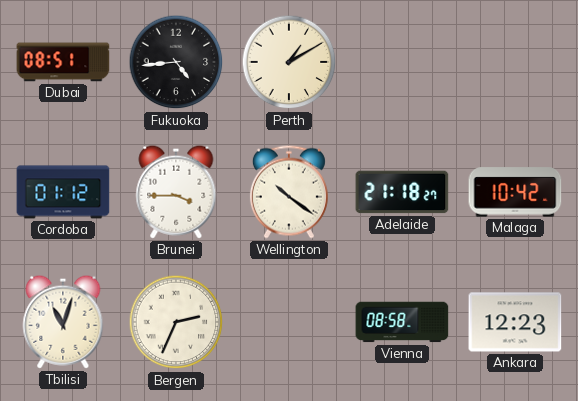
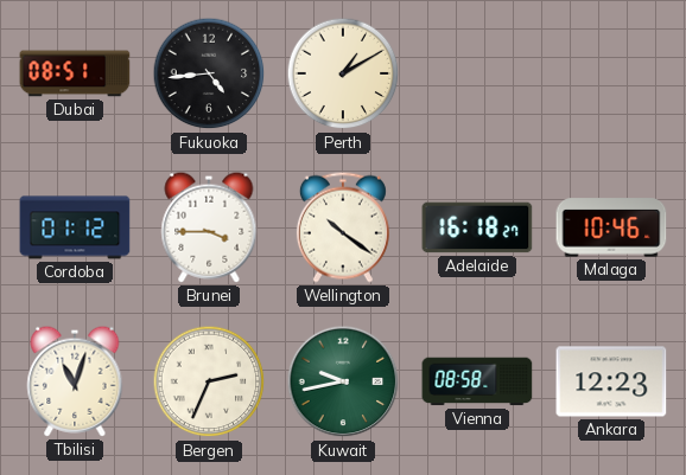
Adelaide: 21:18 -> 16:18
Malaga: 10:42 -> 10:46
Kuwait: none -> 9:43
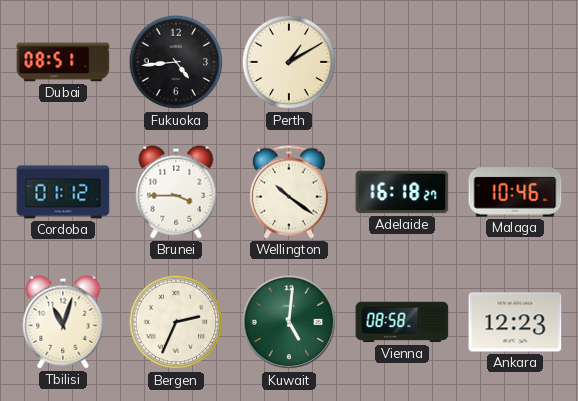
Kuwait: 9:43 -> 5:01
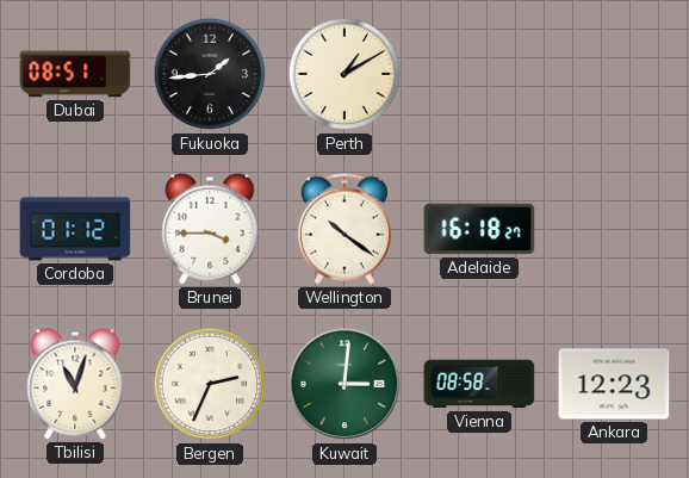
Fukuoka: 4:44 -> 1:44
Malaga: 10:46 -> none
Kuwait: 5:01 -> 3:01
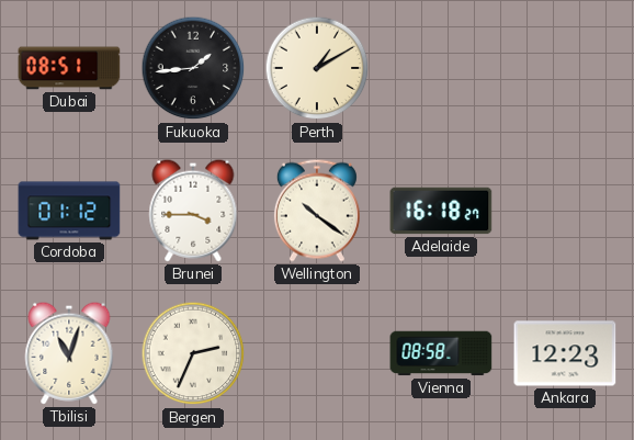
Kuwait: 3:01 -> none
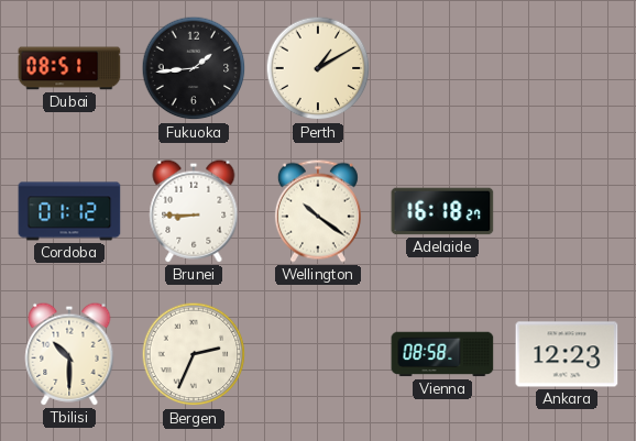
Brunei: 3:45 -> 8:45
Tbilisi: 11:03 -> 10:30
